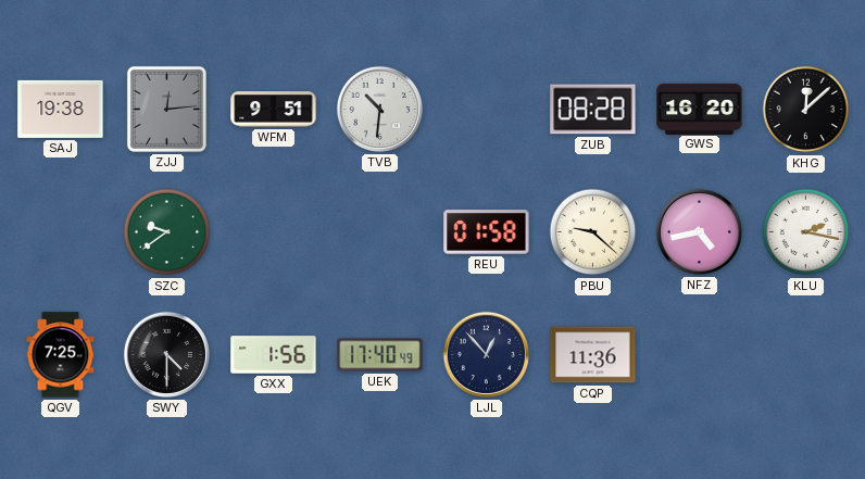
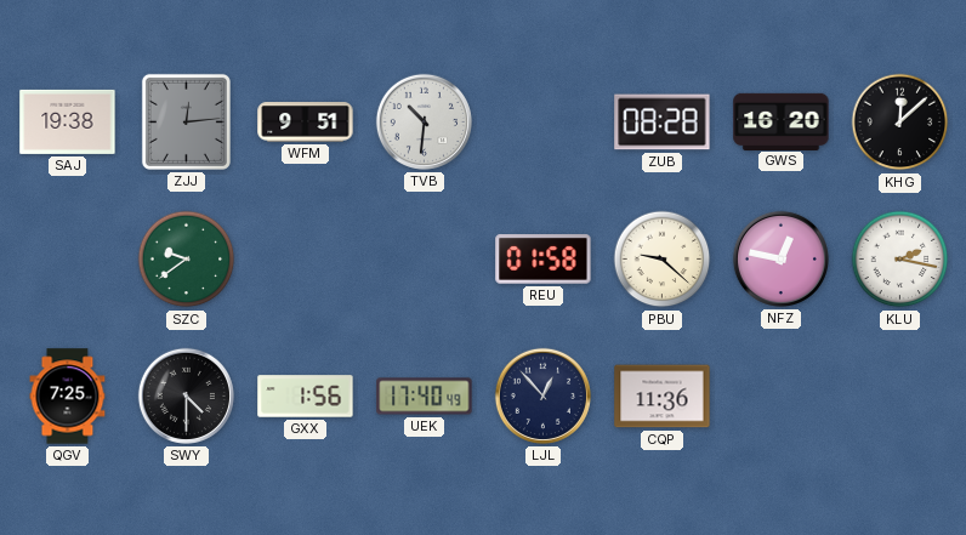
NFZ: 4:43 -> 12:47
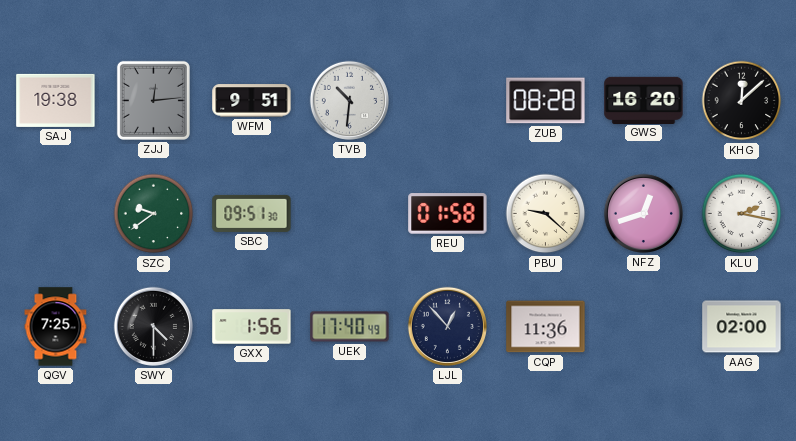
SBC: none -> 09:51
NFZ: 12:47 -> 12:42
AAG: none -> 02:00
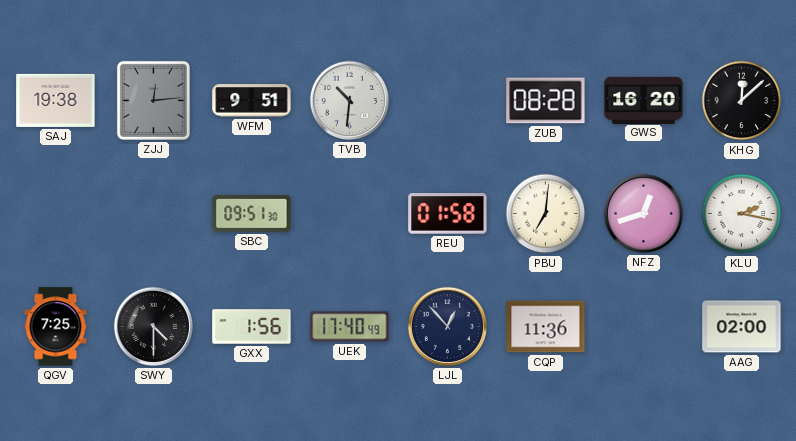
SZC: 9:39 -> none
PBU: 9:22 -> 7:01
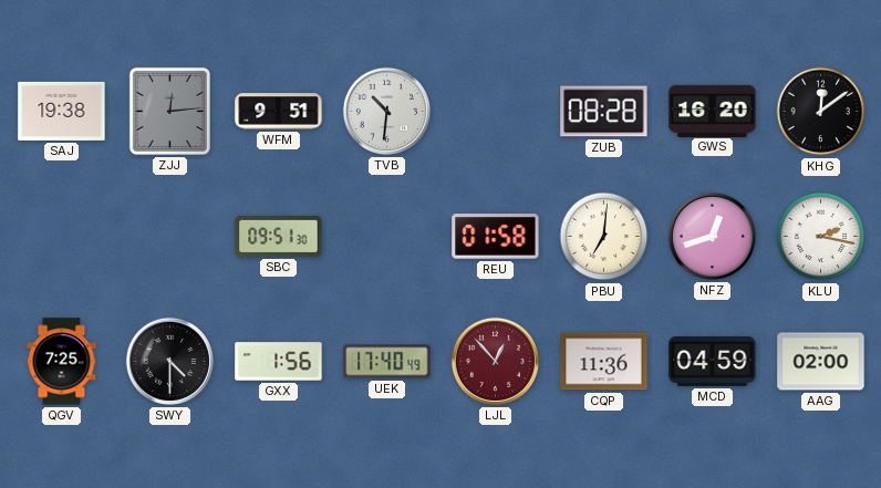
KHG: 12:08 -> 12:09
LJL dial: navy -> burgundy
MCD: none -> 04:59
